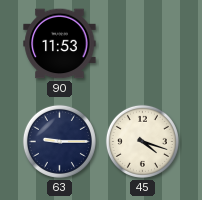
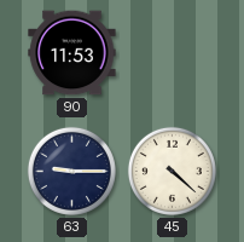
45: 4:18 -> 4:22
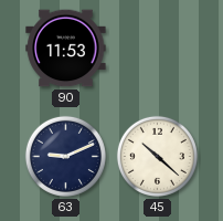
63: 9:15 -> 9:11
45: 4:22 -> 10:22
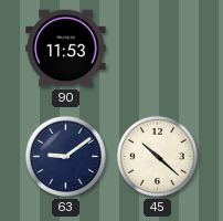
63: 9:11 -> 9:09
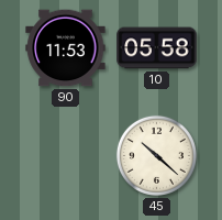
10: none -> 05:58
63: 9:09 -> none
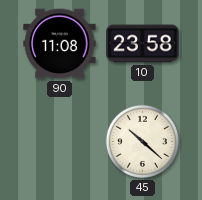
90: 11:53 -> 11:08
10: 05:58 -> 23:58
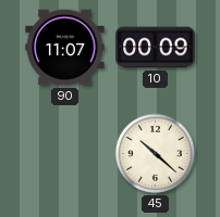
90: 11:08 -> 11:07
10: 23:58 -> 00:09
